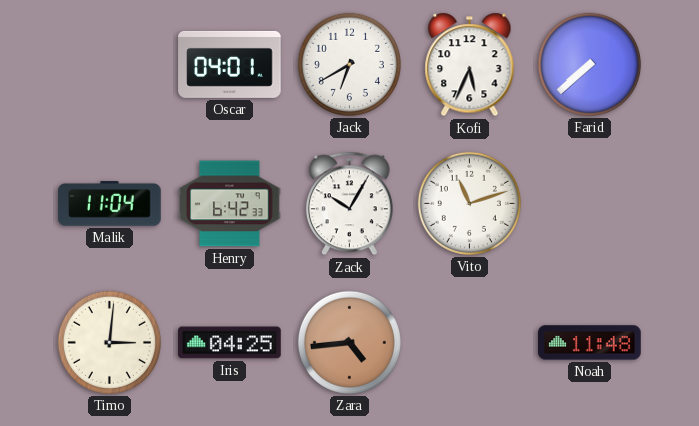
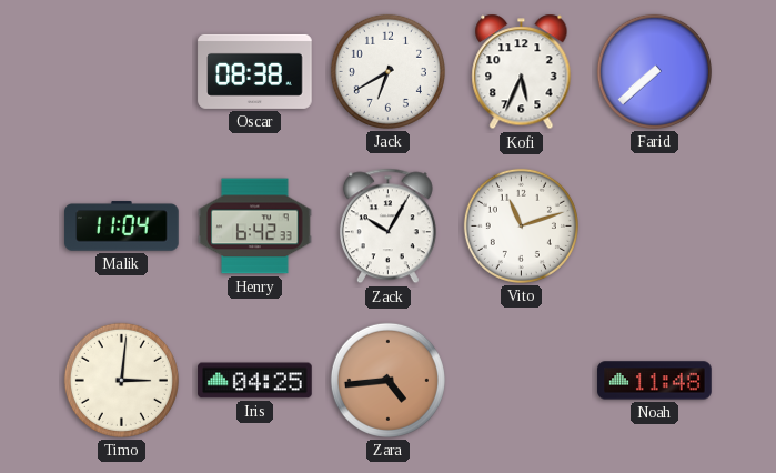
Oscar: 04:01 -> 08:38
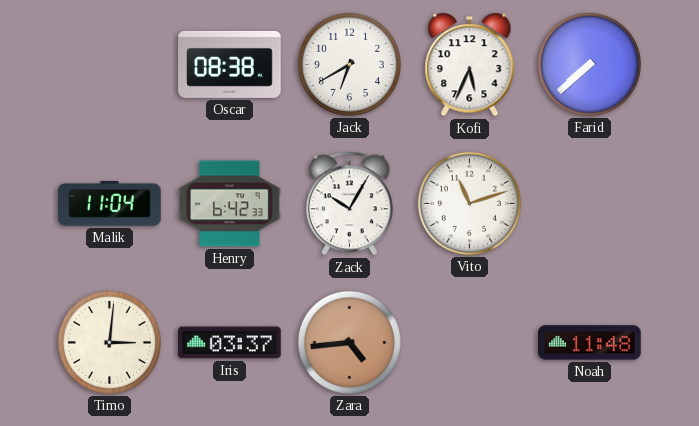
Iris: 04:25 -> 03:37
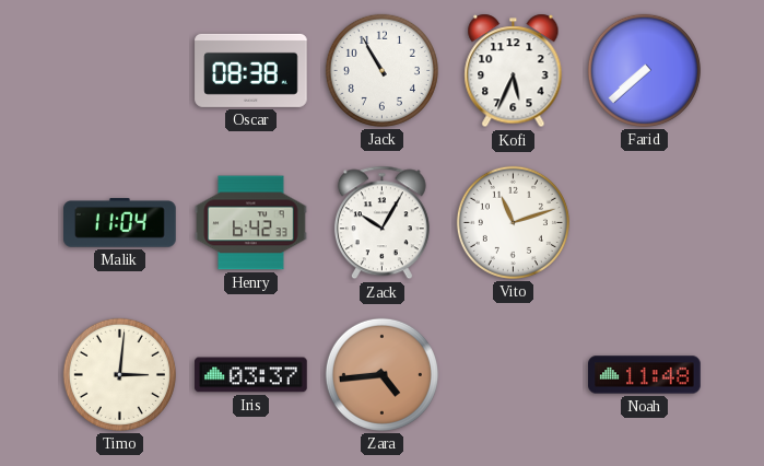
Jack: 6:40 -> 10:55
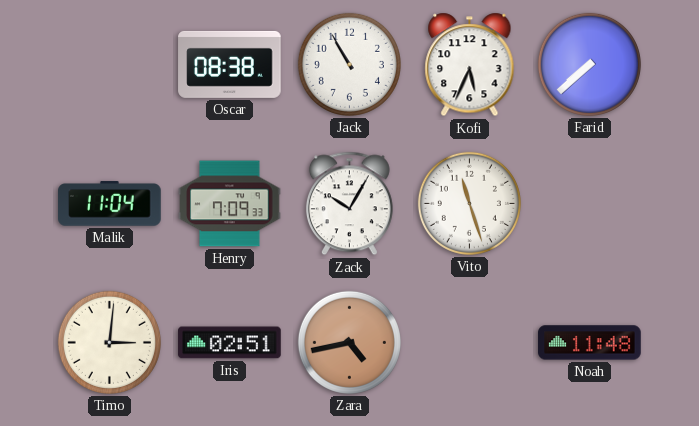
Henry: 6:42 -> 7:09
Vito: 11:12 -> 11:27
Iris: 03:37 -> 02:51
Zara: 4:44 -> 4:43
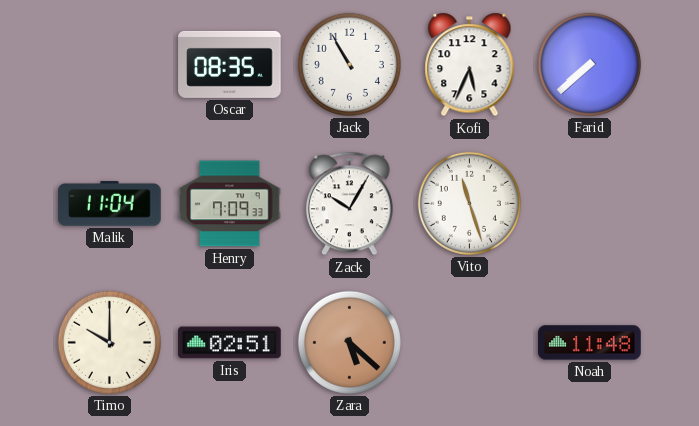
Oscar: 08:38 -> 08:35
Timo: 3:01 -> 10:00
Zara: 4:43 -> 5:22
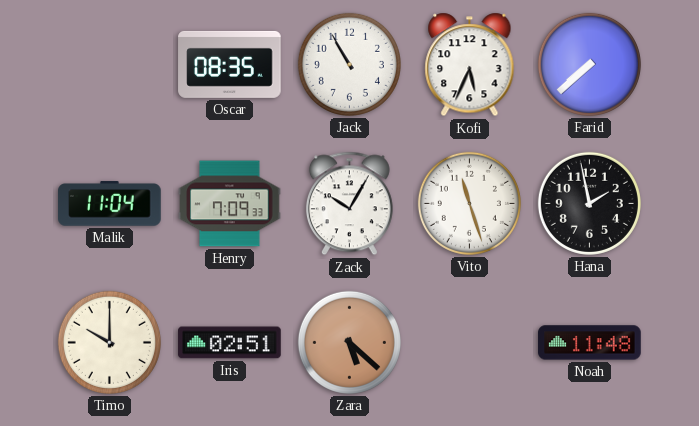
Hana: none -> 1:58
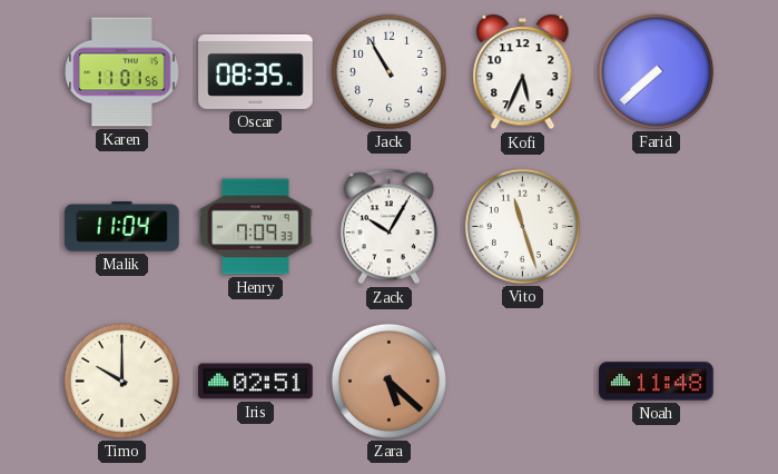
Karen: none -> 11:01
Hana: 1:58 -> none
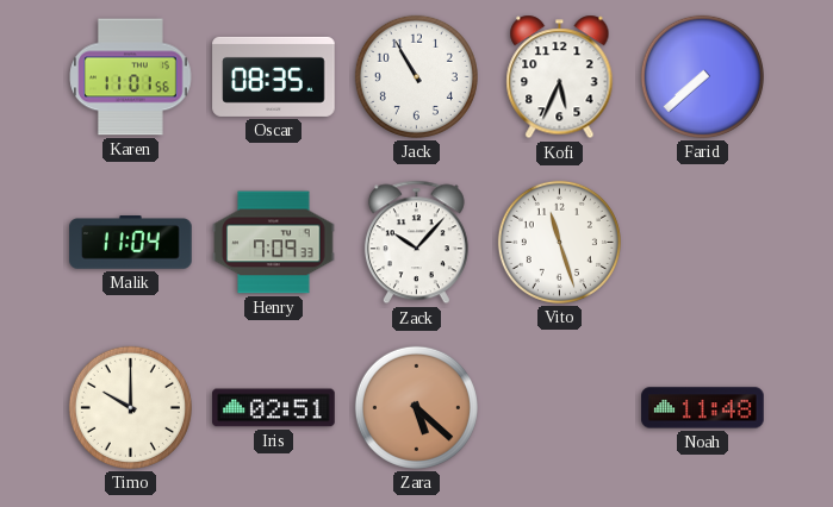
Zack: 10:05 -> 10:07
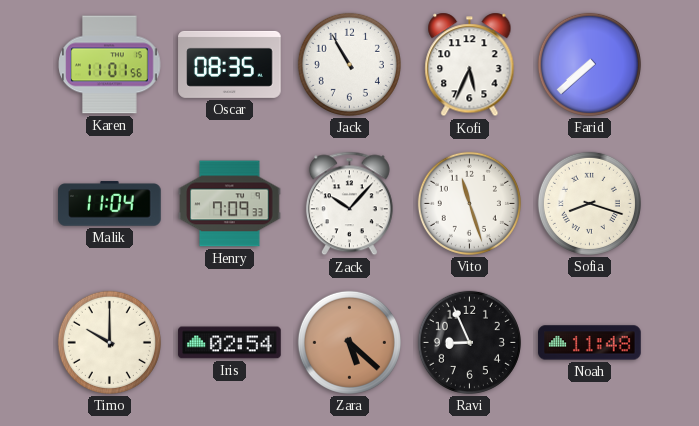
Sofia: none -> 8:18
Iris: 02:51 -> 02:54
Ravi: none -> 8:56
